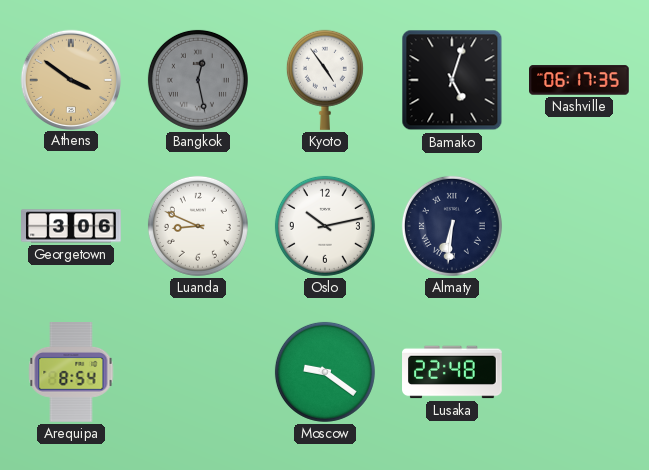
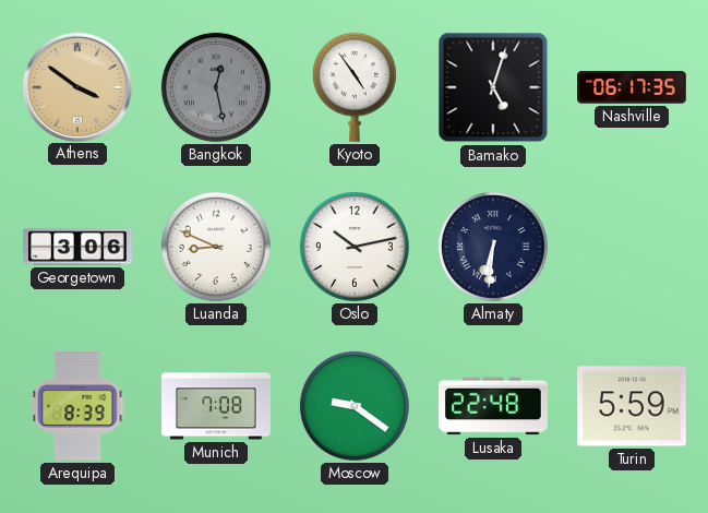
Arequipa: 8:54 -> 8:39
Munich: none -> 7:08
Turin: none -> 5:59
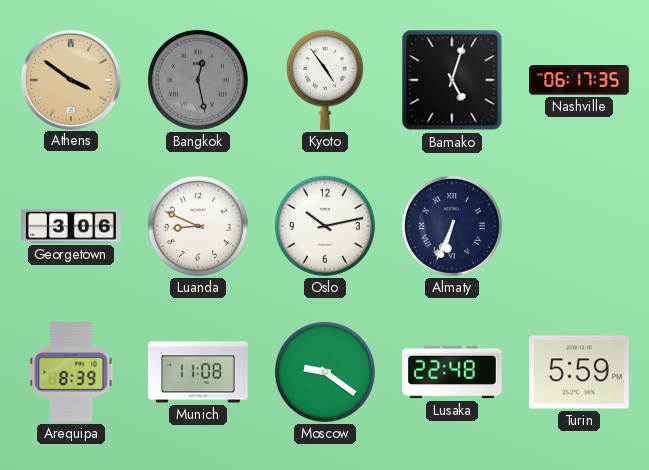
Almaty: 6:31 -> 6:34
Munich: 7:08 -> 11:08
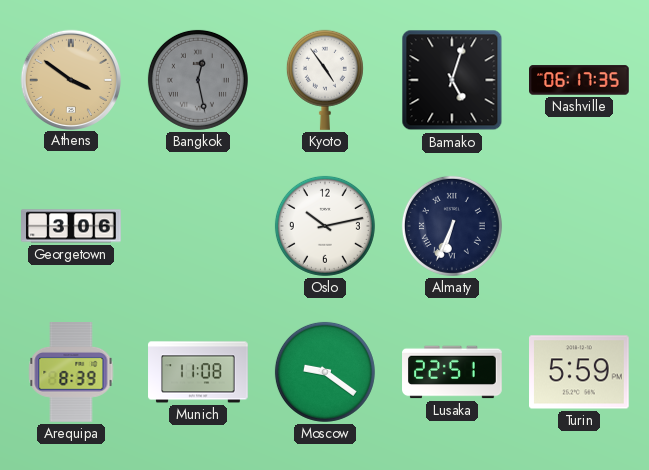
Luanda: 8:49 -> none
Lusaka: 22:48 -> 22:51
